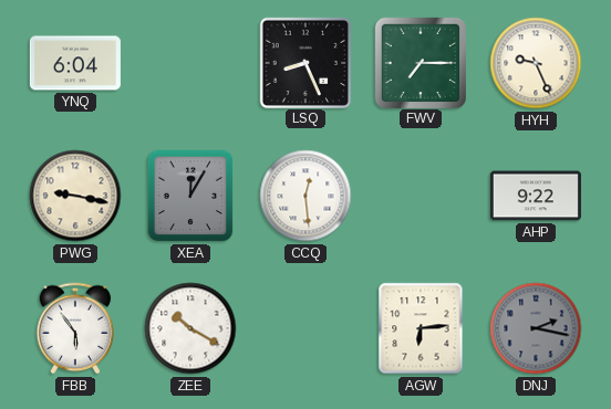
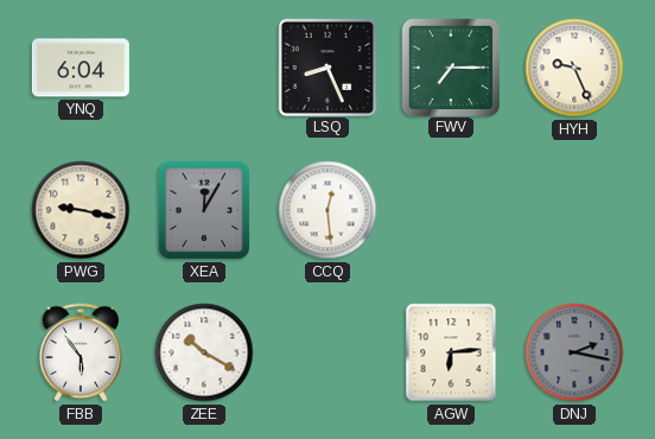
AHP: 9:22 -> none
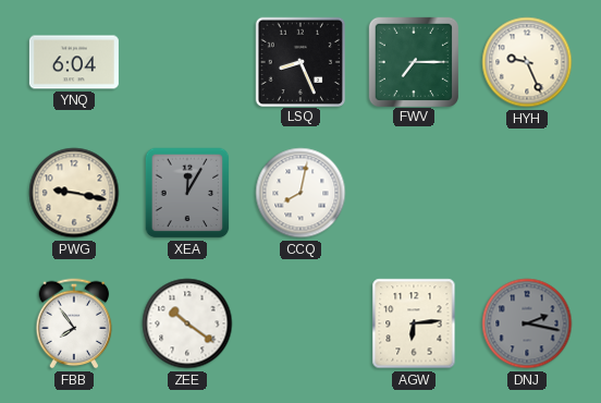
CCQ: 12:29 -> 8:02
FBB: 5:54 -> 7:54
ZEE: 10:20 -> 10:21
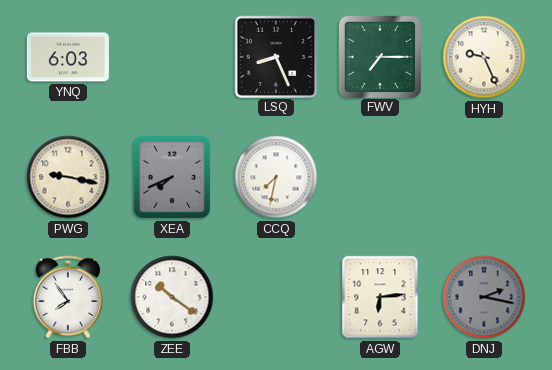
YNQ: 6:04 -> 6:03
XEA: 12:05 -> 7:41
CCQ: 8:02 -> 7:32
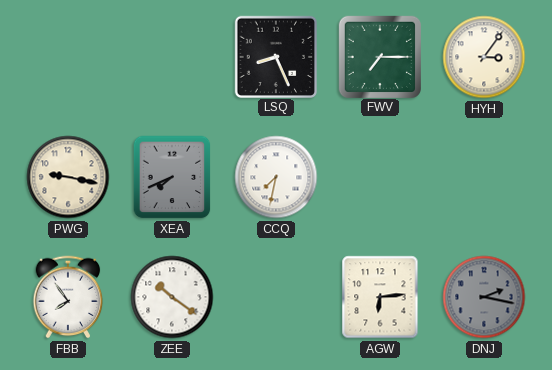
YNQ: 6:03 -> none
HYH: 9:26 -> 3:06
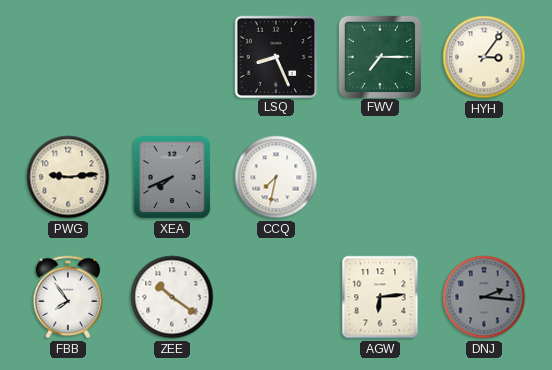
PWG: 9:17 -> 9:14
DNJ: 2:17 -> 2:16
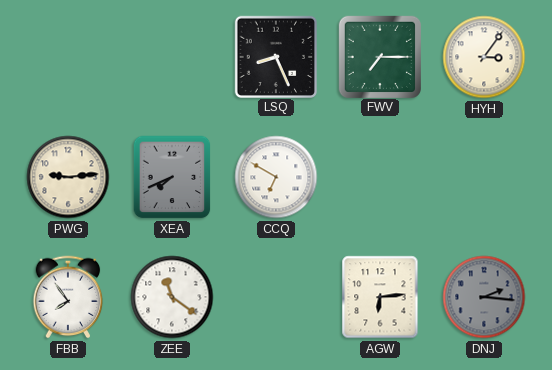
CCQ: 7:32 -> 6:50
ZEE: 10:21 -> 11:21
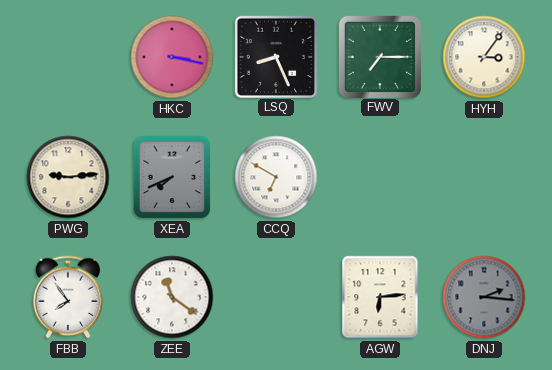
HKC: none -> 3:17
